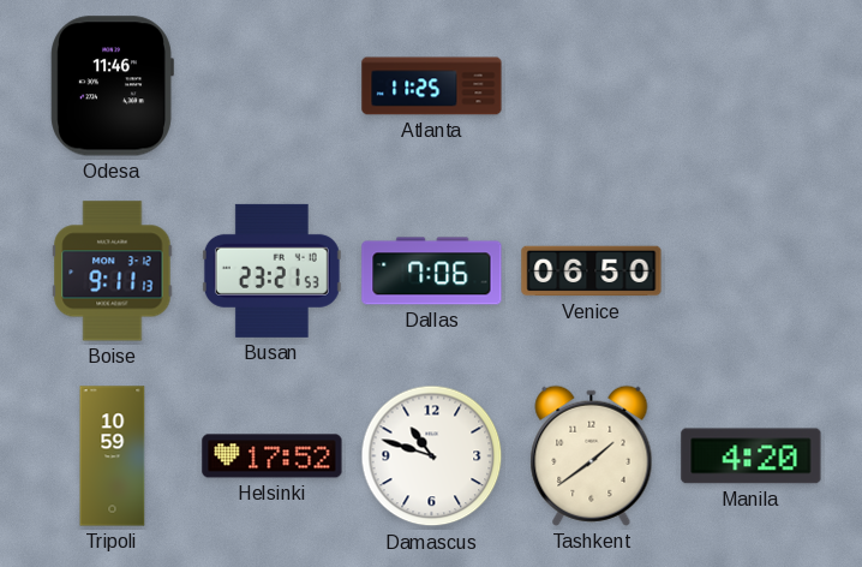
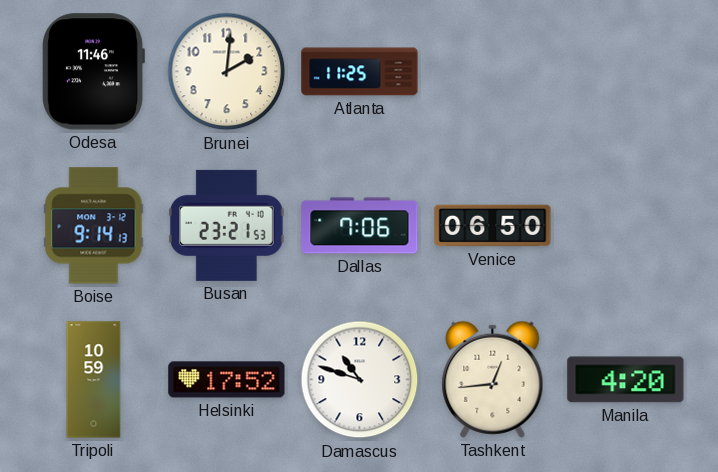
Brunei: none -> 2:01
Boise: 9:11 -> 9:14
Tashkent: 1:39 -> 12:44
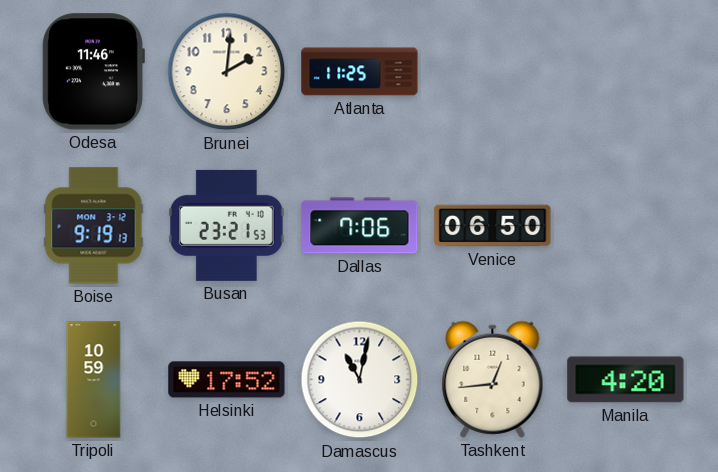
Boise: 9:14 -> 9:19
Damascus: 10:48 -> 11:02
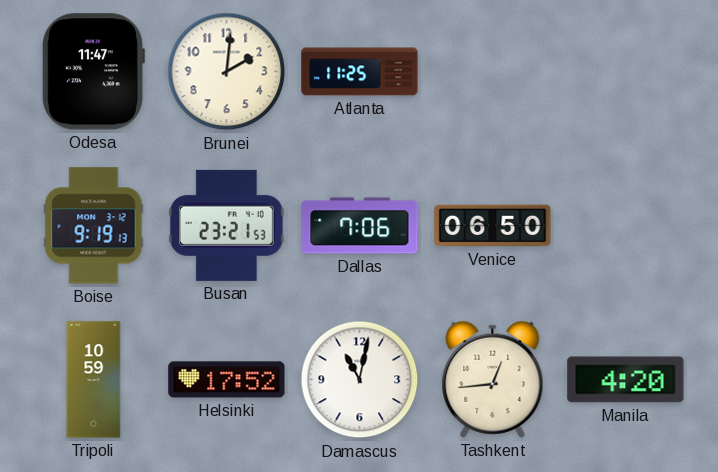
Odesa: 11:46 -> 11:47
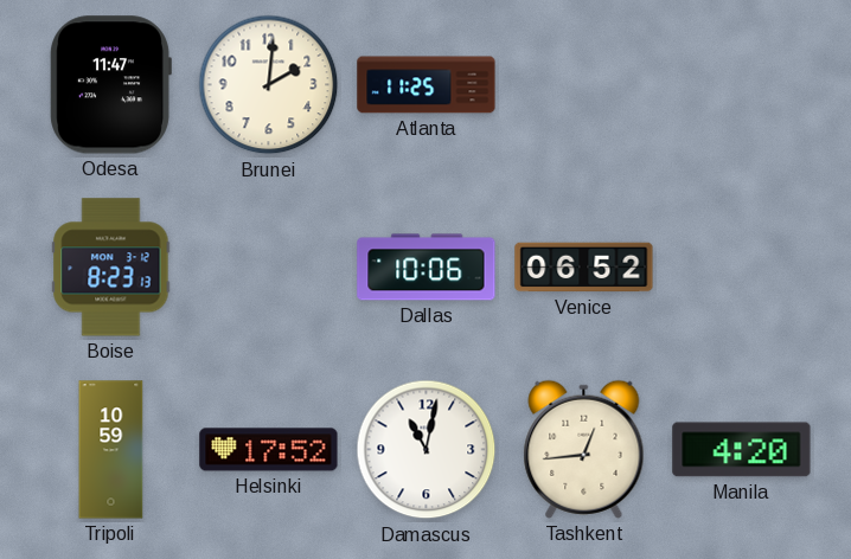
Boise: 9:19 -> 8:23
Busan: 23:21 -> none
Dallas: 7:06 -> 10:06
Venice: 06:50 -> 06:52
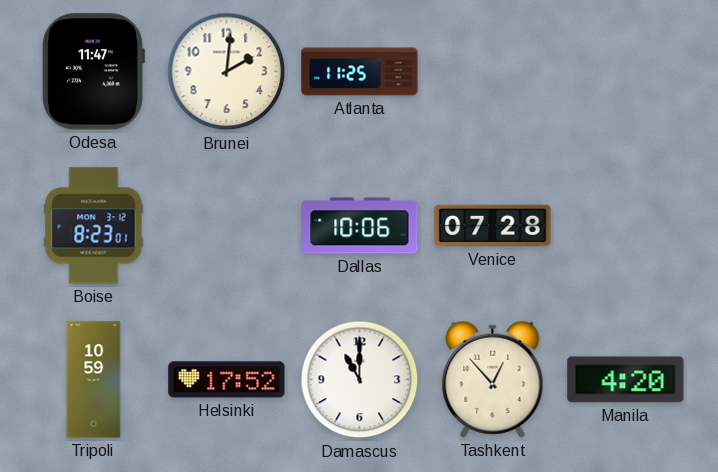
Boise: 8:23:13 -> 8:23:01
Venice: 06:52 -> 07:28
Damascus: 11:02 -> 11:00
Tashkent: 12:44 -> 12:53
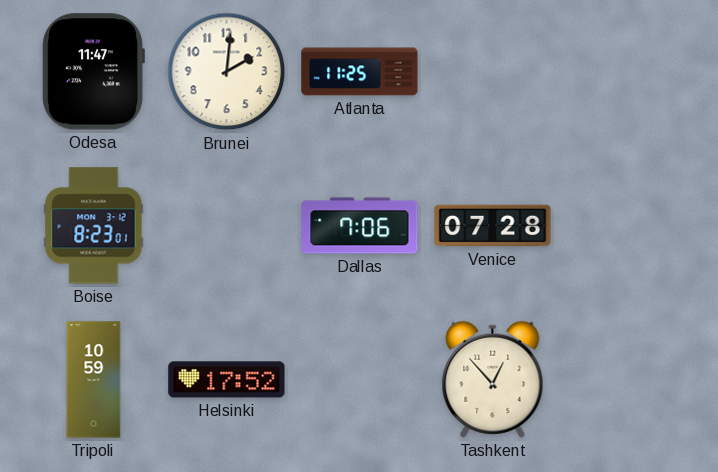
Dallas: 10:06 -> 7:06
Damascus: 11:00 -> none
Manila: 4:20 -> none
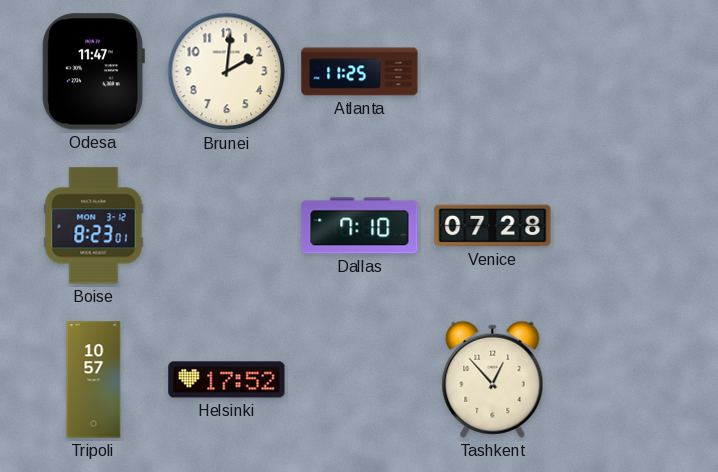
Dallas: 7:06 -> 7:10
Tripoli: 10:59 -> 10:57
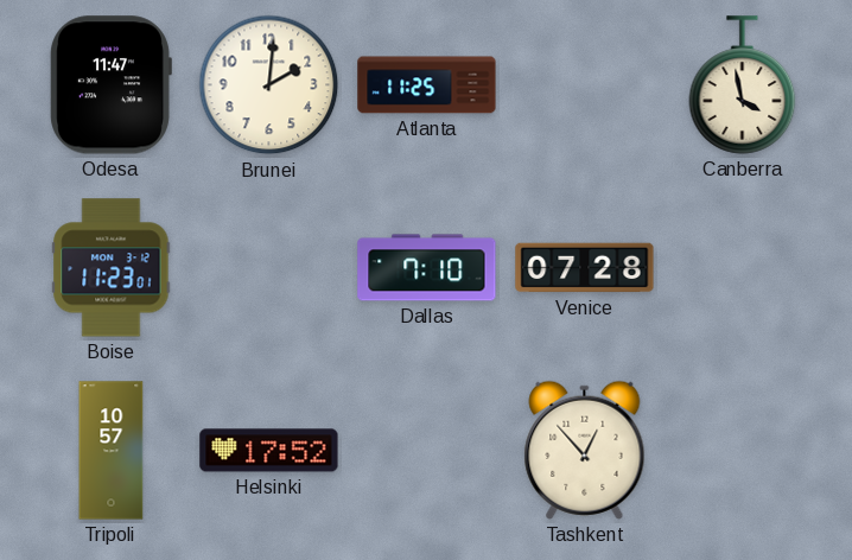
Canberra: none -> 3:58
Boise: 8:23 -> 11:23
